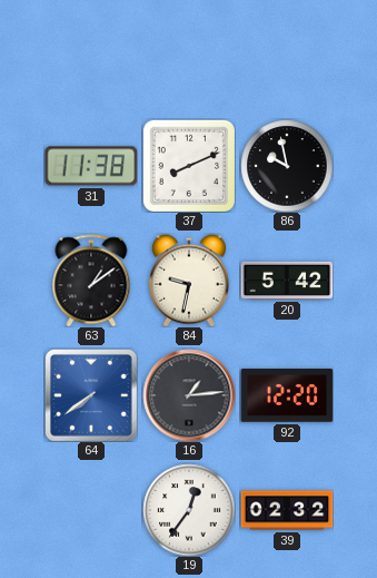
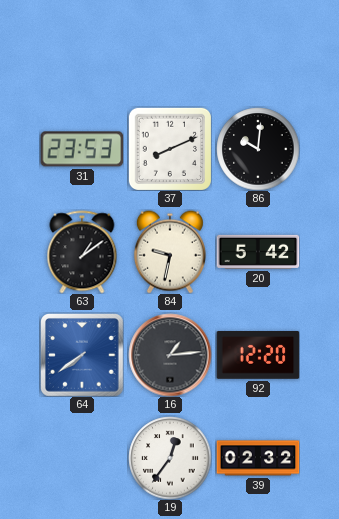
31: 11:38 -> 23:53
86: 9:58 -> 10:01
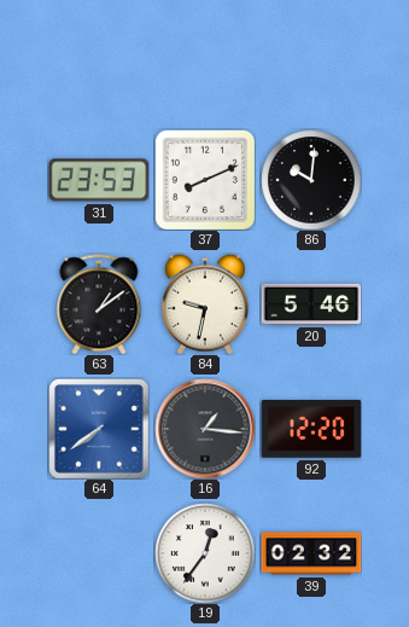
20: 5:42 -> 5:46
16: 1:14 -> 1:16
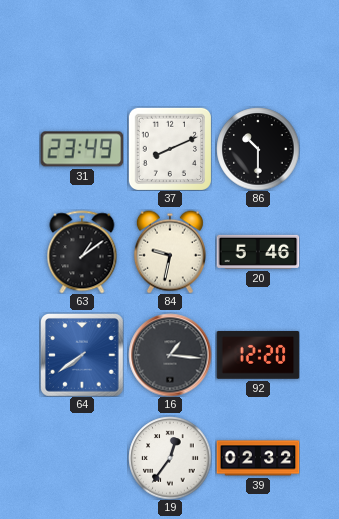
31: 23:53 -> 23:49
86: 10:01 -> 10:30
